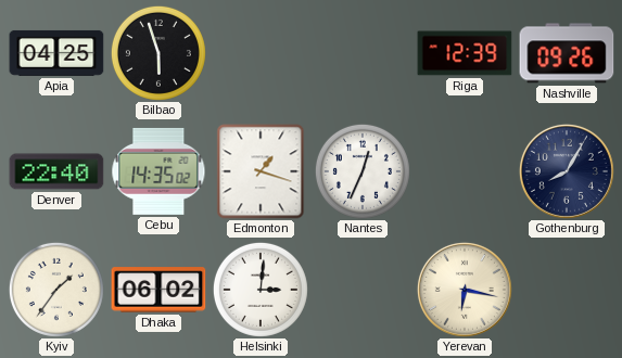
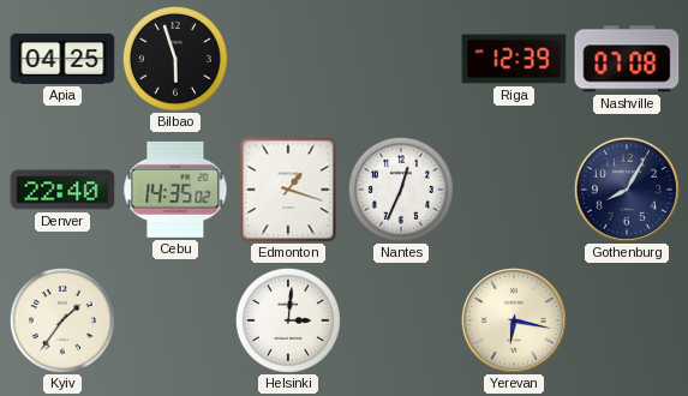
Nashville: 09:26 -> 07:08
Dhaka: 06:02 -> none
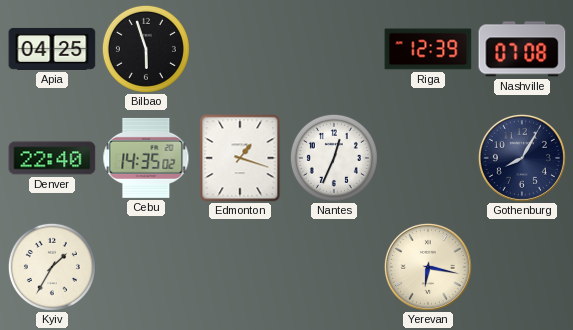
Kyiv: 1:36 -> 1:35
Helsinki: 3:01 -> none
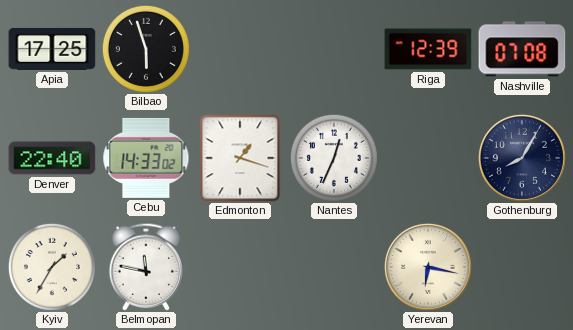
Apia: 04:25 -> 17:25
Cebu: 14:35 -> 14:33
Belmopan: none -> 11:47
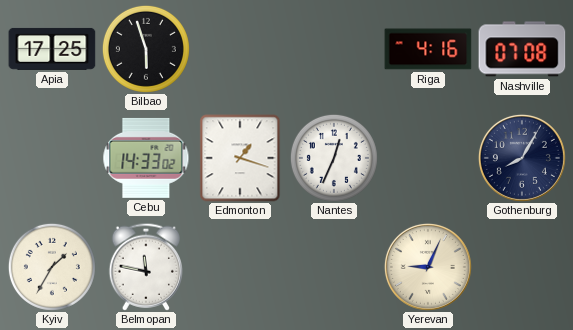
Riga: 12:39 -> 4:16
Denver: 22:40 -> none
Yerevan: 6:17 -> 9:04
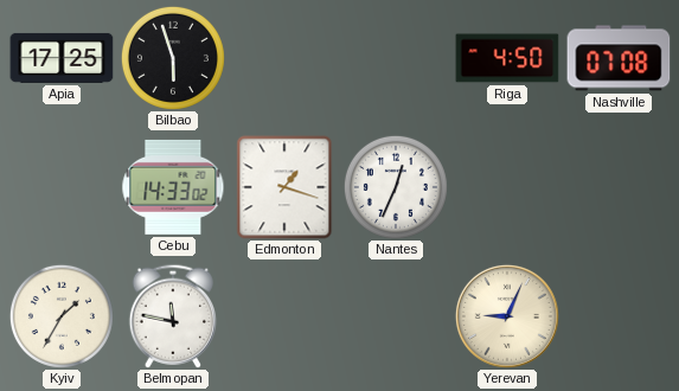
Riga: 4:16 -> 4:50
Gothenburg: 8:05 -> none
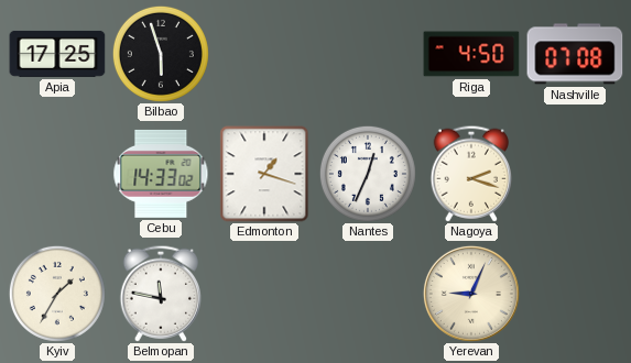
Nagoya: none -> 2:18
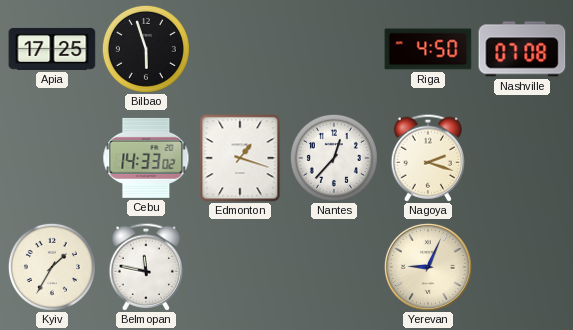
Nantes: 12:34 -> 12:37
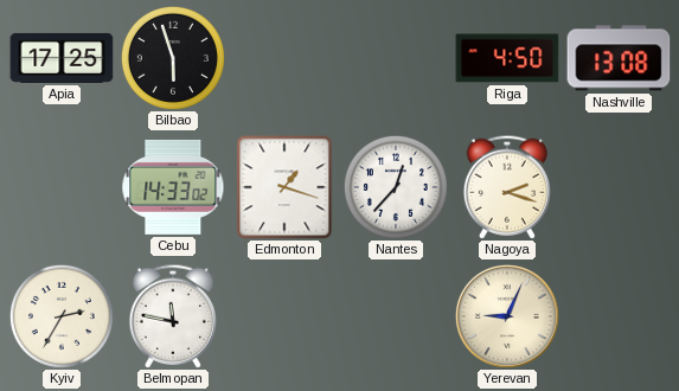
Nashville: 07:08 -> 13:08
Kyiv: 1:35 -> 2:35
